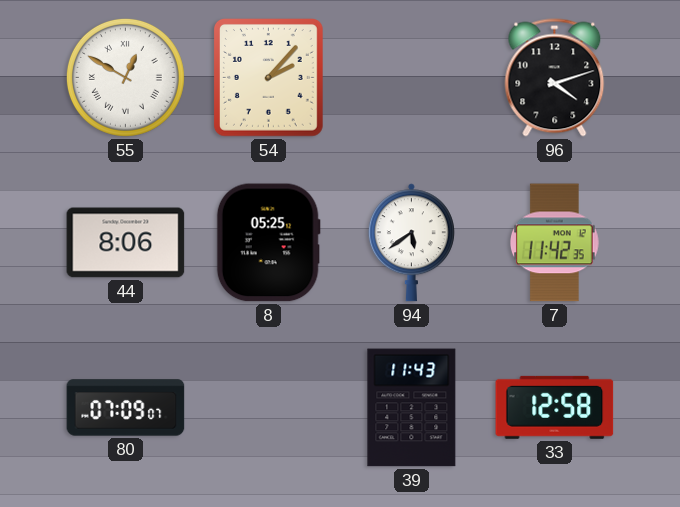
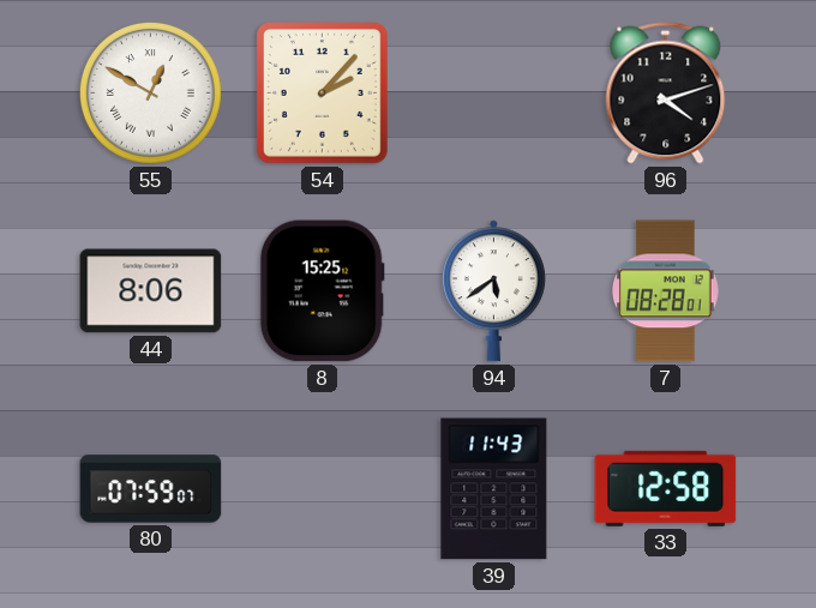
8: 05:25 -> 15:25
7: 11:42 -> 08:28
80: 07:09 -> 07:59
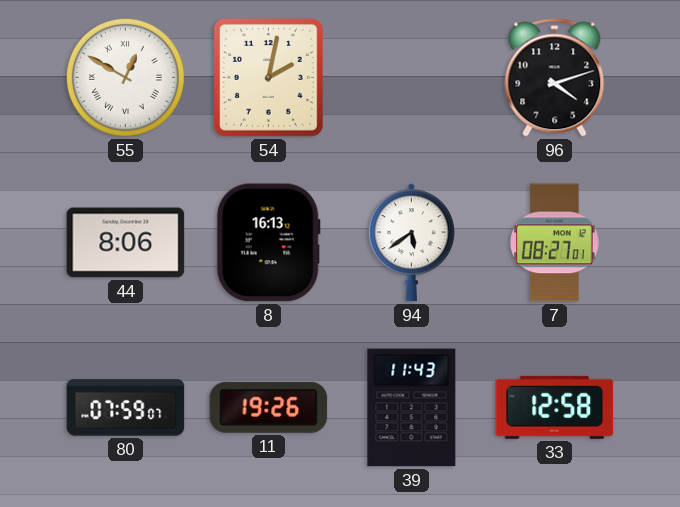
54: 2:07 -> 2:02
8: 15:25 -> 16:13
7: 08:28 -> 08:27
11: none -> 19:26
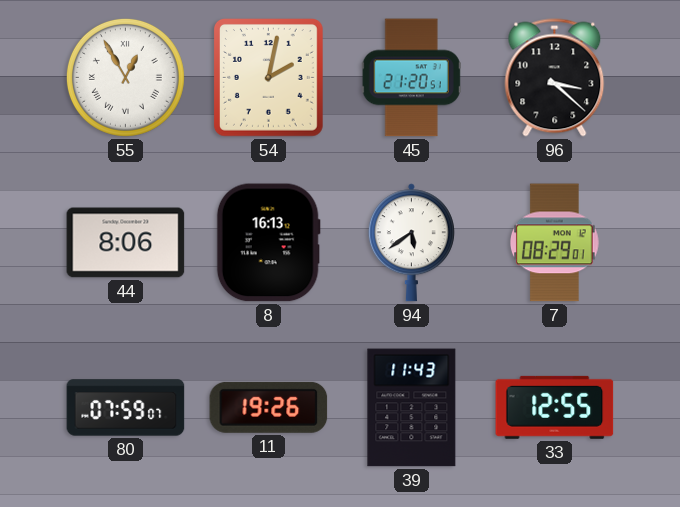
55: 12:50 -> 12:55
45: none -> 21:20
96: 4:12 -> 3:22
7: 08:27 -> 08:29
33: 12:58 -> 12:55
